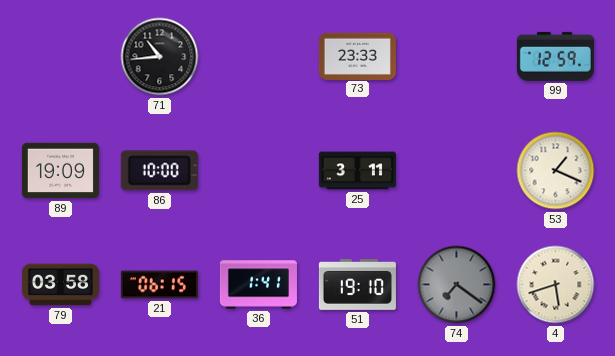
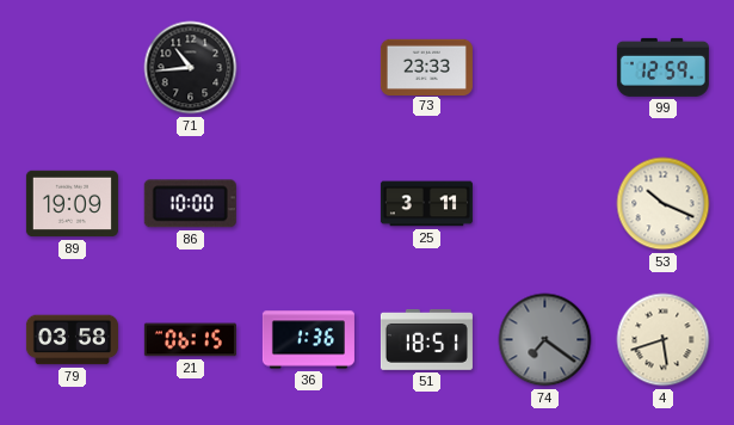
53: 1:19 -> 10:19
36: 1:41 -> 1:36
51: 19:10 -> 18:51
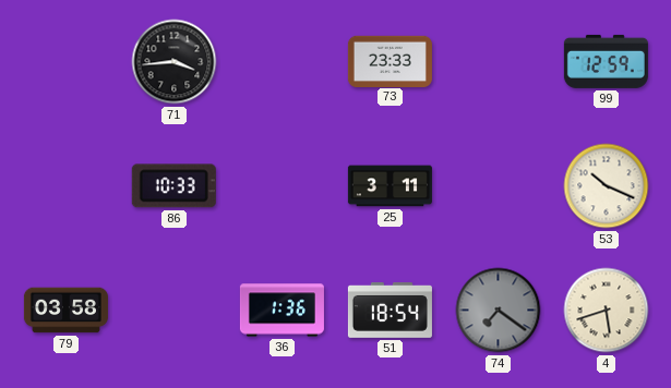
71: 10:44 -> 3:44
89: 19:09 -> none
86: 10:00 -> 10:33
21: 06:15 -> none
51: 18:51 -> 18:54
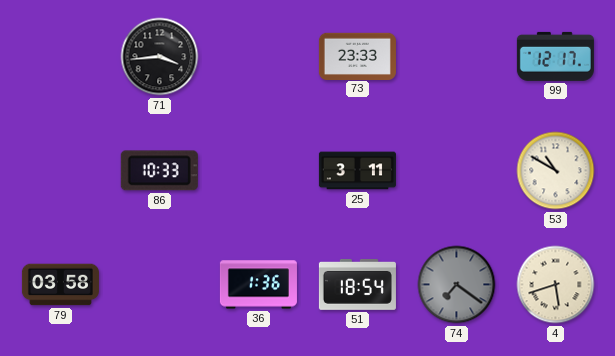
99: 12:59 -> 12:17
53: 10:19 -> 10:50
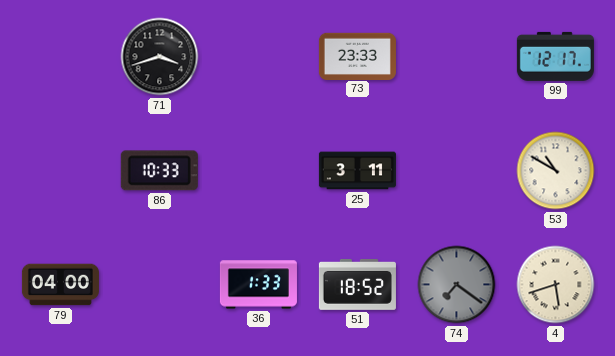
71: 3:44 -> 3:42
79: 03:58 -> 04:00
36: 1:36 -> 1:33
51: 18:54 -> 18:52
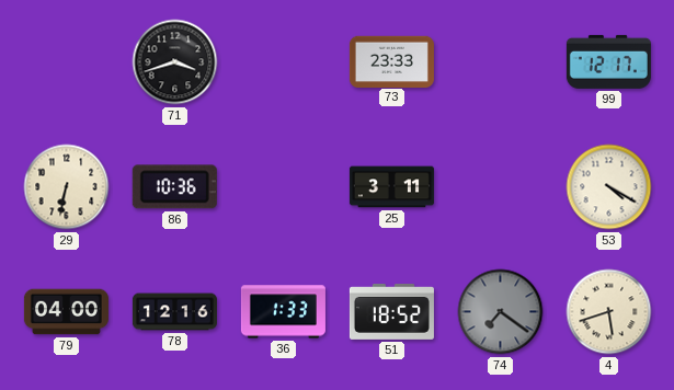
29: none -> 6:32
86: 10:33 -> 10:36
53: 10:50 -> 4:20
78: none -> 12:16
